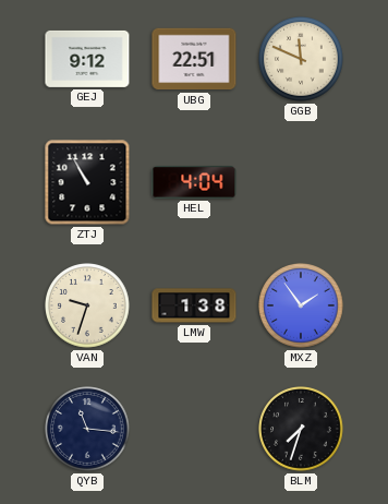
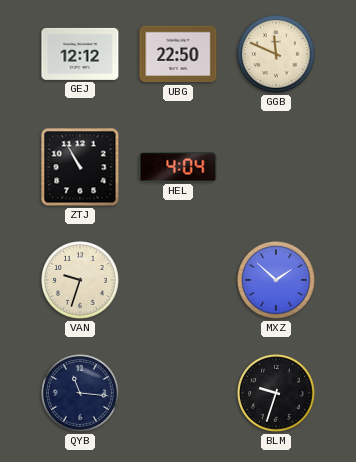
GEJ: 9:12 -> 12:12
UBG: 22:51 -> 22:50
LMW: 1:38 -> none
MXZ: 1:54 -> 1:52
BLM: 7:33 -> 9:33
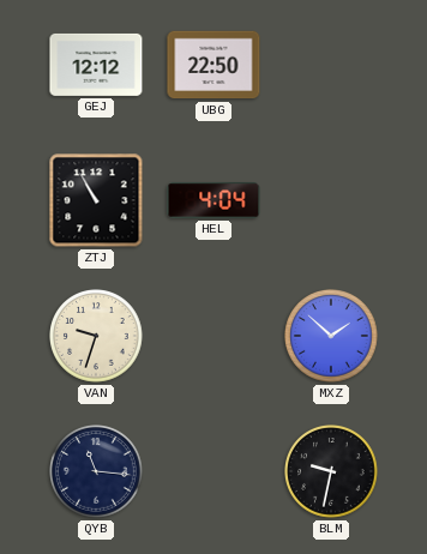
GGB: 11:49 -> none
BLM: 9:33 -> 9:32
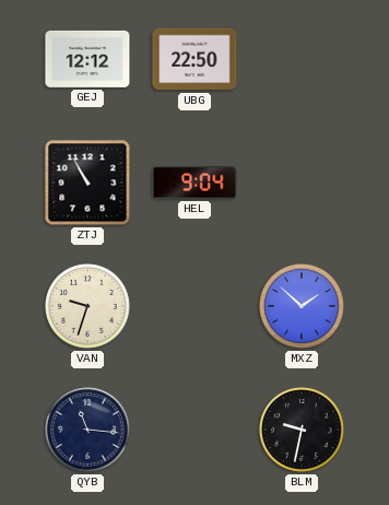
HEL: 4:04 -> 9:04
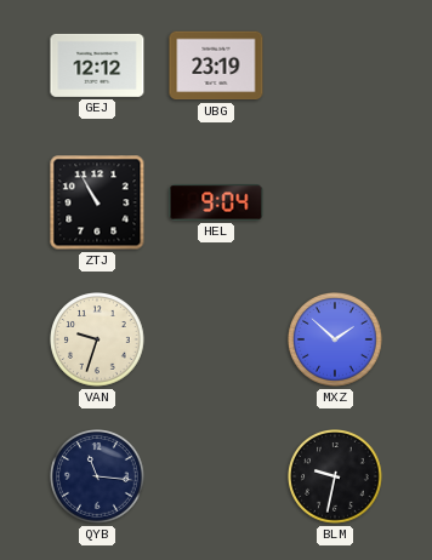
UBG: 22:50 -> 23:19
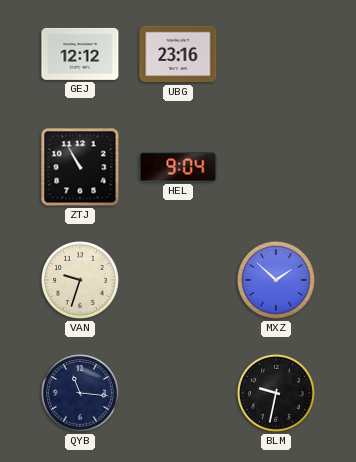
UBG: 23:19 -> 23:16
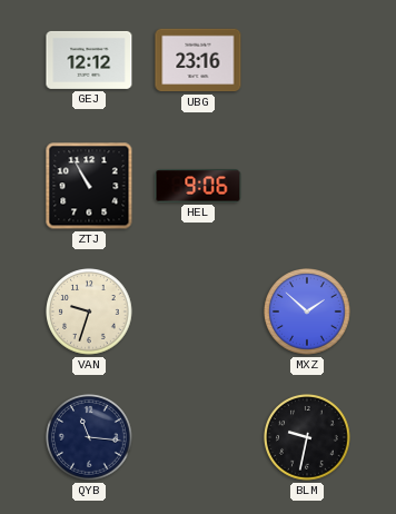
HEL: 9:04 -> 9:06
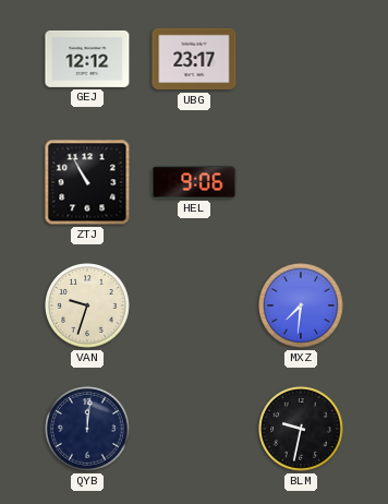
UBG: 23:16 -> 23:17
MXZ: 1:52 -> 7:31
QYB: 11:16 -> 12:01
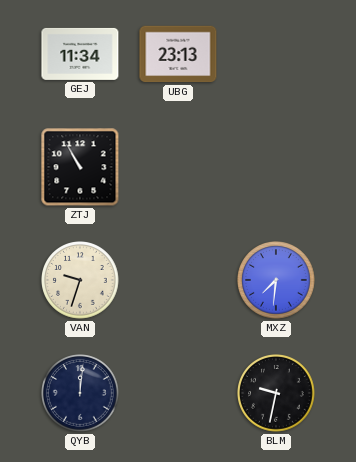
GEJ: 12:12 -> 11:34
UBG: 23:17 -> 23:13
HEL: 9:06 -> none
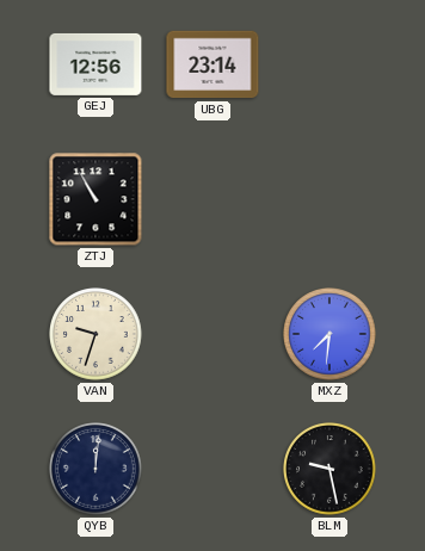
GEJ: 11:34 -> 12:56
UBG: 23:13 -> 23:14
BLM: 9:32 -> 9:28
